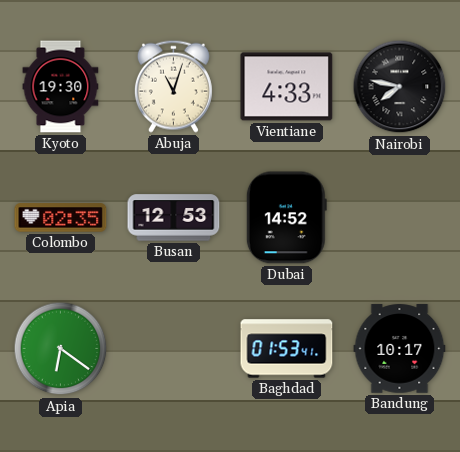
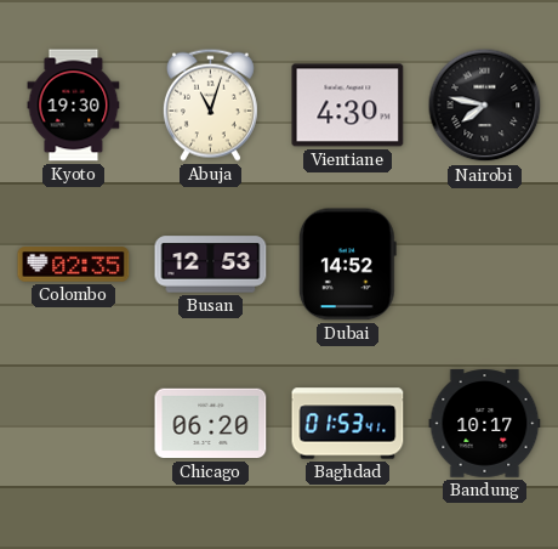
Vientiane: 4:33 -> 4:30
Apia: 6:21 -> none
Chicago: none -> 06:20
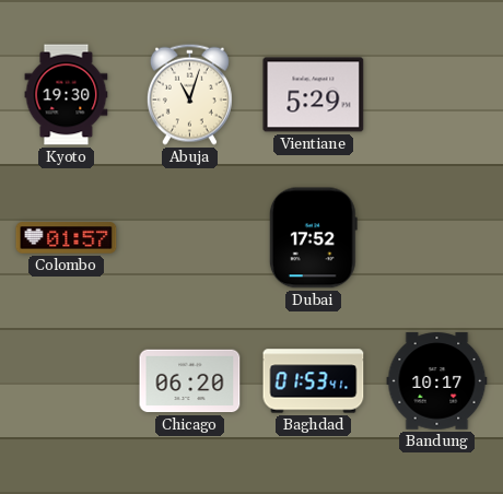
Vientiane: 4:30 -> 5:29
Nairobi: 7:47 -> none
Colombo: 02:35 -> 01:57
Busan: 12:53 -> none
Dubai: 14:52 -> 17:52
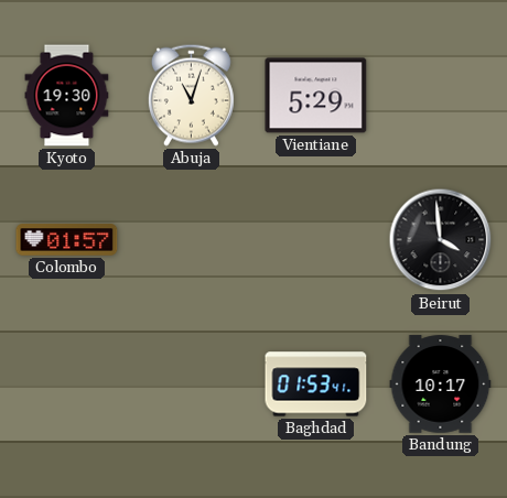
Dubai: 17:52 -> none
Beirut: none -> 3:59
Chicago: 06:20 -> none
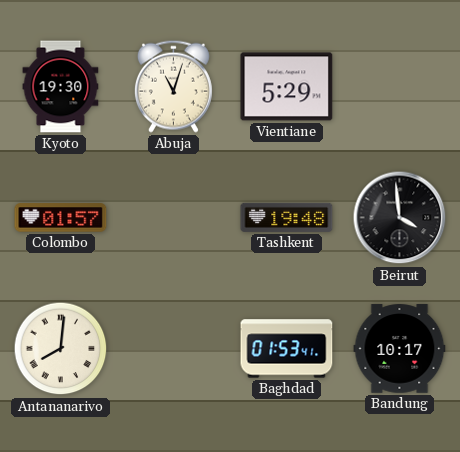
Tashkent: none -> 19:48
Antananarivo: none -> 8:01
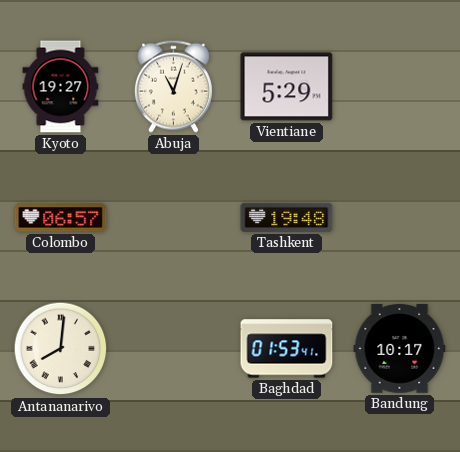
Kyoto: 19:30 -> 19:27
Colombo: 01:57 -> 06:57
Beirut: 3:59 -> none
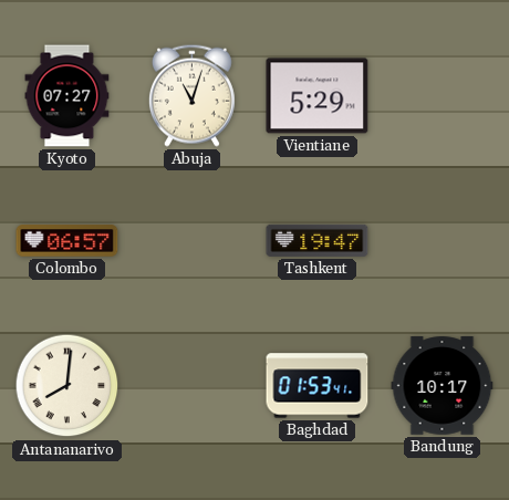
Kyoto: 19:27 -> 07:27
Tashkent: 19:48 -> 19:47
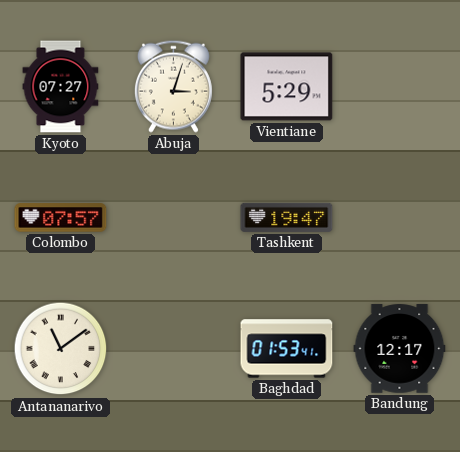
Abuja: 11:03 -> 3:03
Colombo: 06:57 -> 07:57
Antananarivo: 8:01 -> 11:09
Bandung: 10:17 -> 12:17
